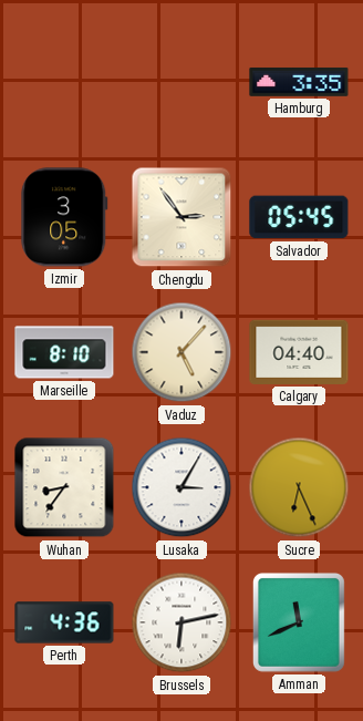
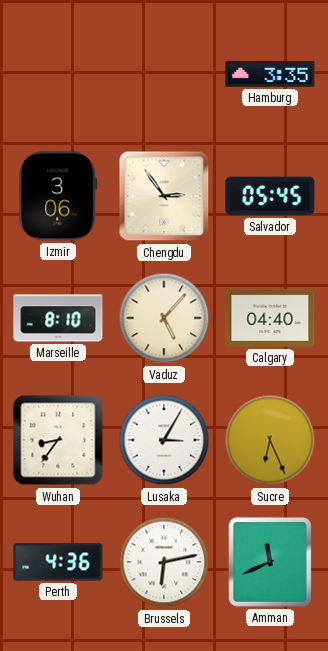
Izmir: 3:05 -> 3:06
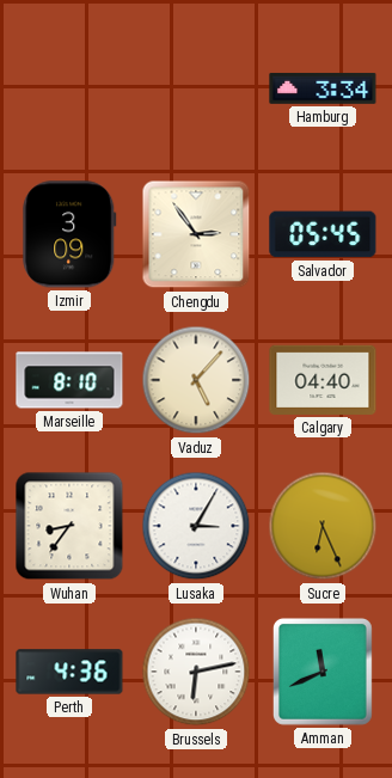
Hamburg: 3:35 -> 3:34
Izmir: 3:06 -> 3:09
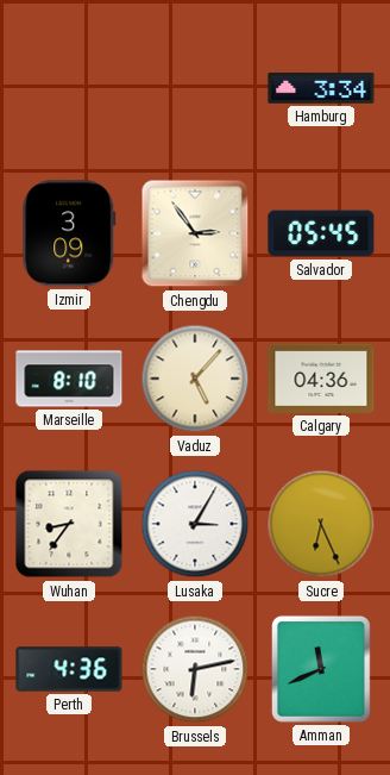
Calgary: 04:40 -> 04:36
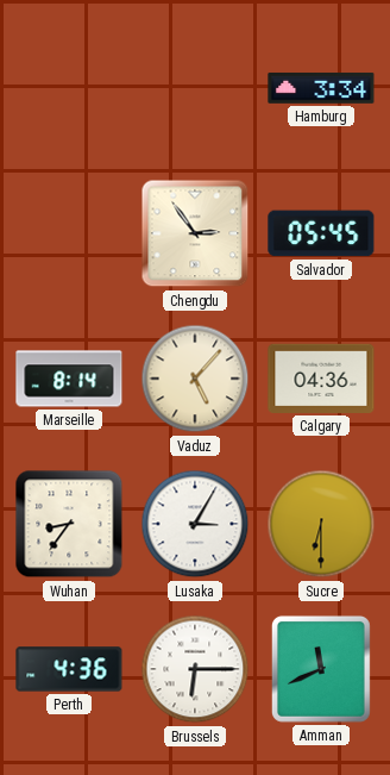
Izmir: 3:09 -> none
Marseille: 8:10 -> 8:14
Sucre: 6:26 -> 6:30
Brussels: 6:13 -> 6:15
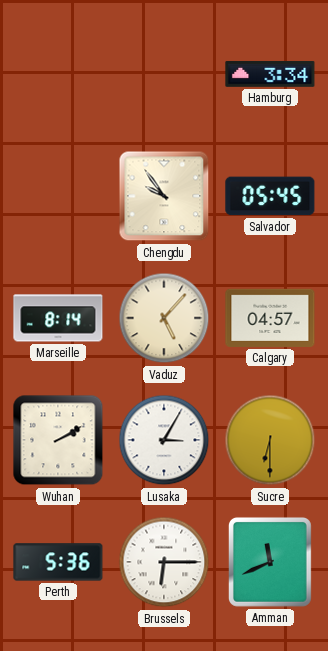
Chengdu: 2:54 -> 9:54
Calgary: 04:36 -> 04:57
Wuhan: 8:36 -> 2:10
Perth: 4:36 -> 5:36
